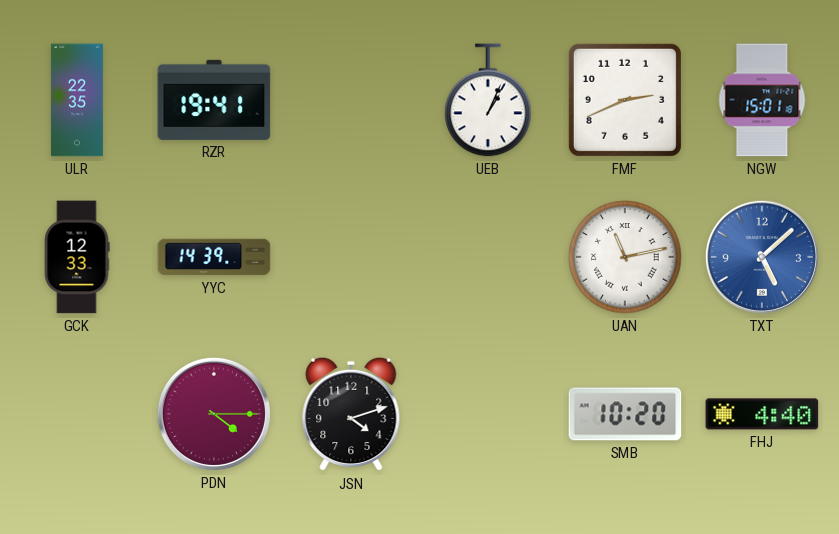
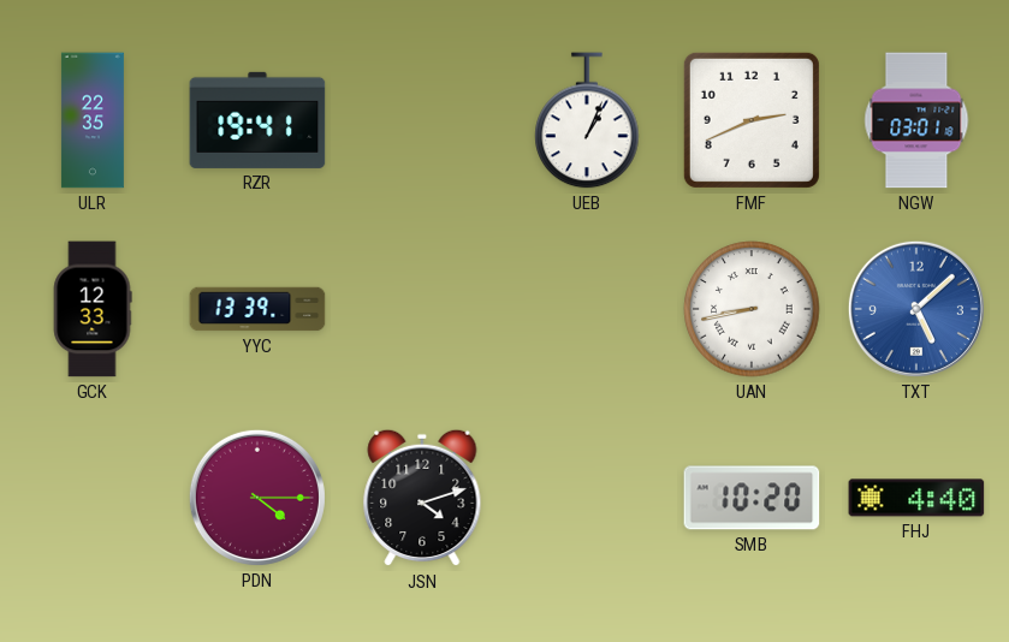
NGW: 15:01 -> 03:01
YYC: 14:39 -> 13:39
UAN: 11:13 -> 8:43
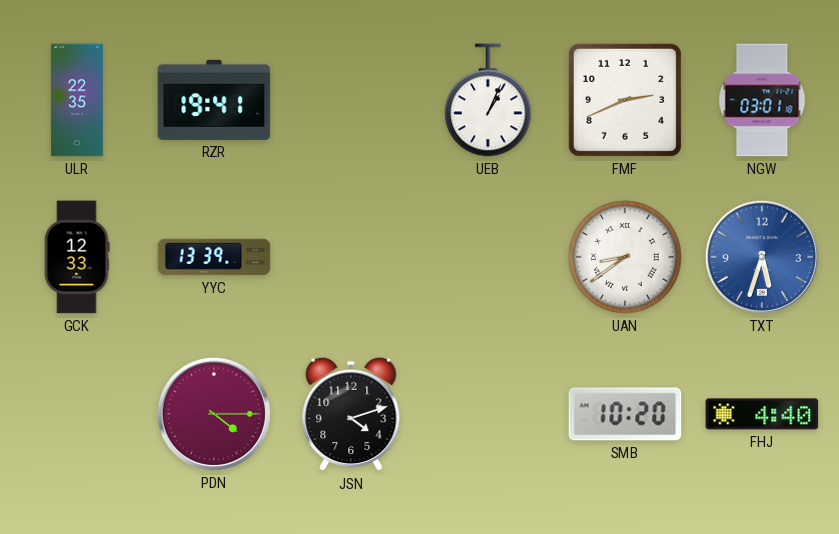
UAN: 8:43 -> 8:39
TXT: 5:08 -> 5:33
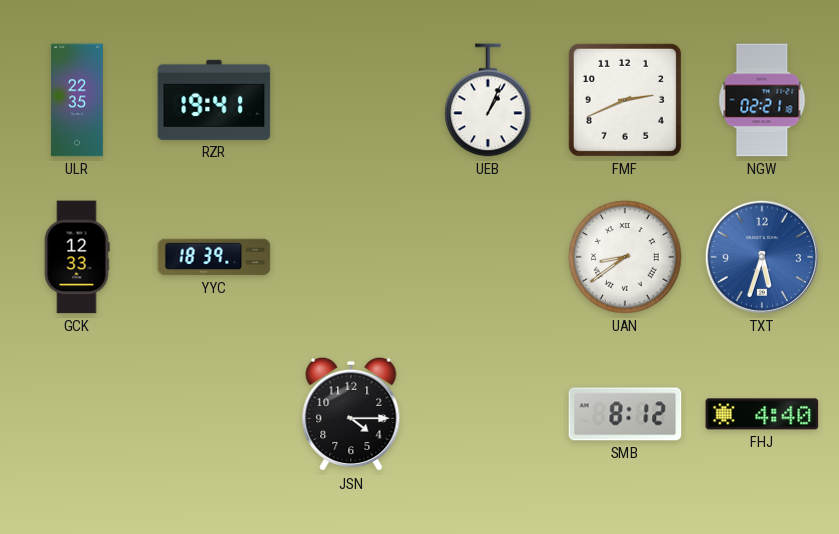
NGW: 03:01 -> 02:21
YYC: 13:39 -> 18:39
PDN: 4:15 -> none
JSN: 4:12 -> 4:15
SMB: 10:20 -> 8:12
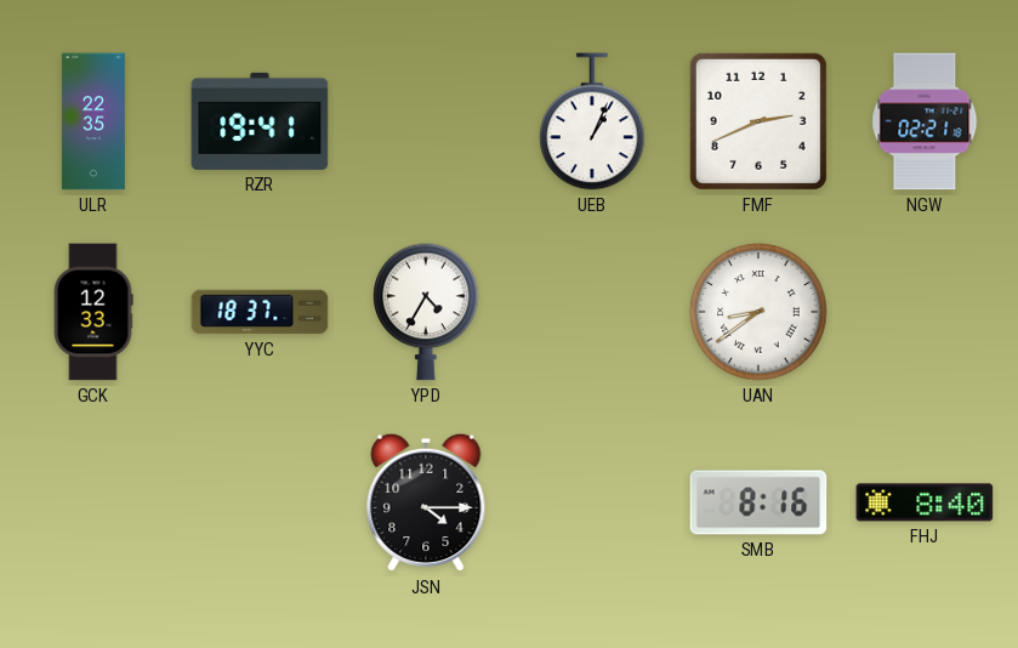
YYC: 18:39 -> 18:37
YPD: none -> 4:35
TXT: 5:33 -> none
SMB: 8:12 -> 8:16
FHJ: 4:40 -> 8:40
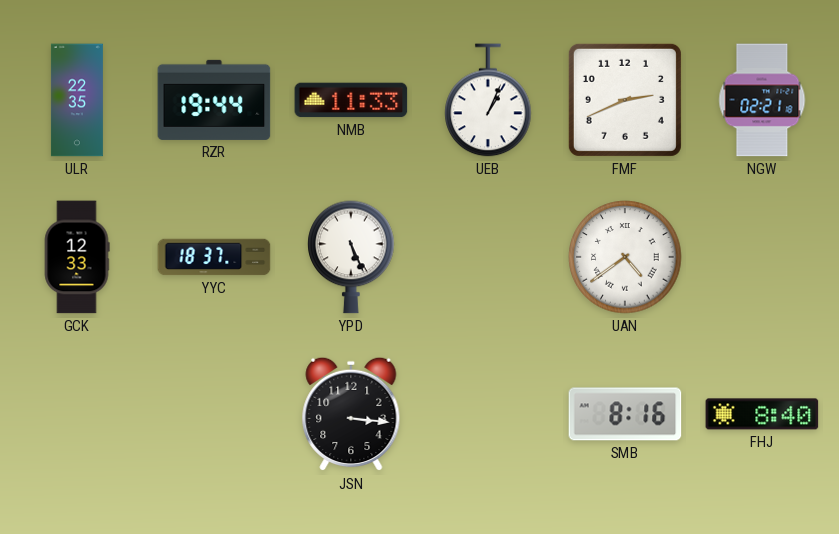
RZR: 19:41 -> 19:44
NMB: none -> 11:33
YPD: 4:35 -> 5:26
UAN: 8:39 -> 4:39
JSN: 4:15 -> 3:16
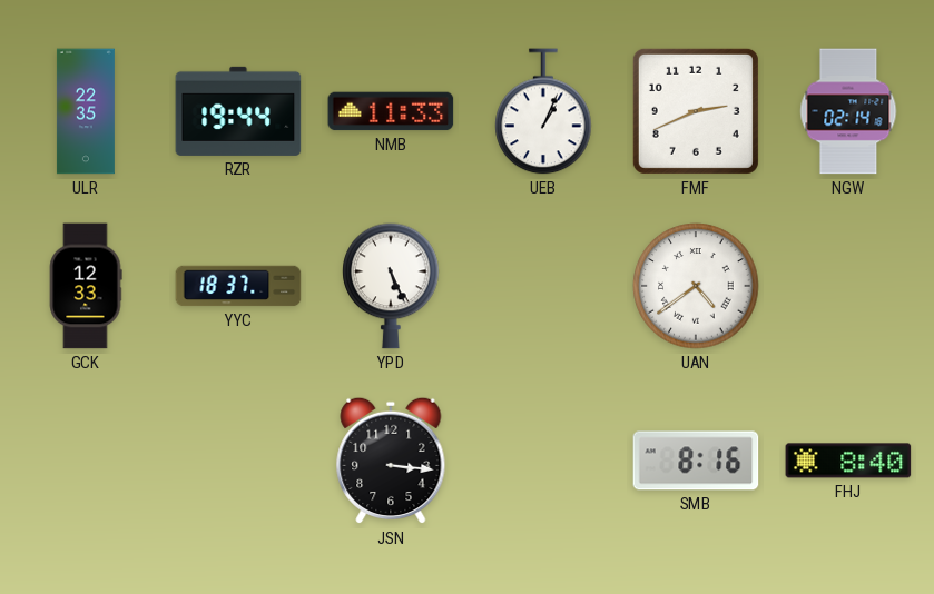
NGW: 02:21 -> 02:14
